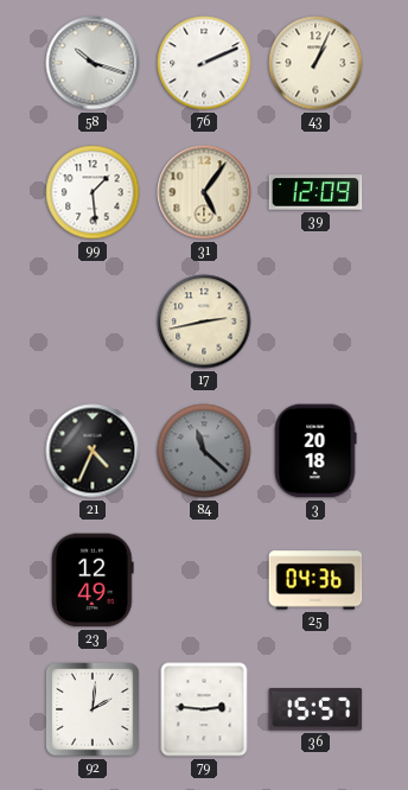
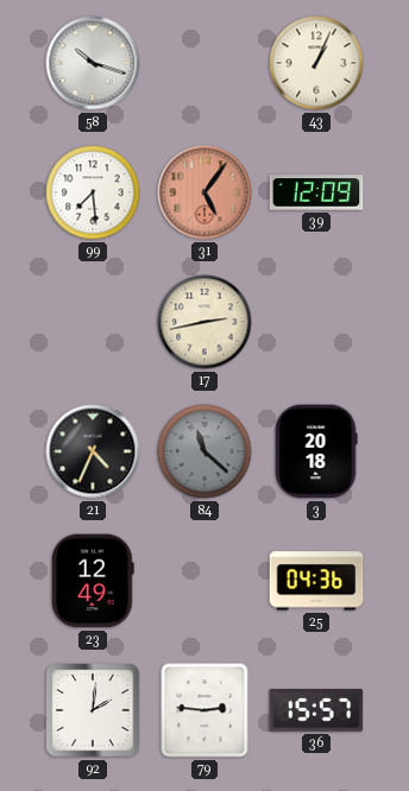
76: 2:11 -> none
99: 1:29 -> 7:29
31 dial: cream -> salmon
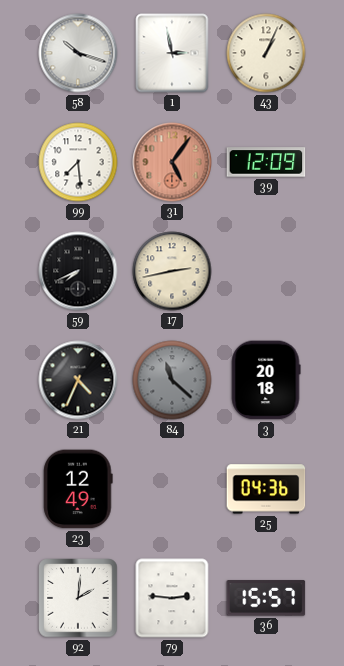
1: none -> 2:58
59: none -> 7:41
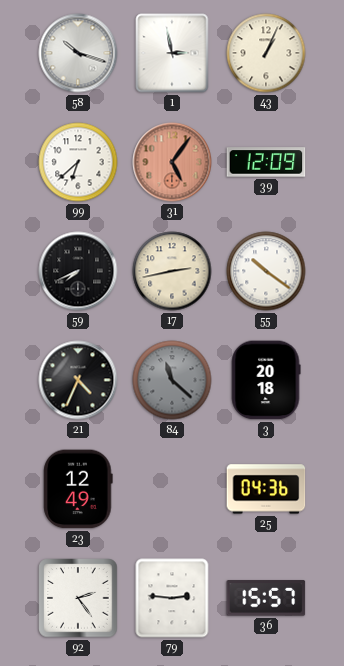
99: 7:29 -> 6:38
55: none -> 10:21
92: 2:01 -> 2:24
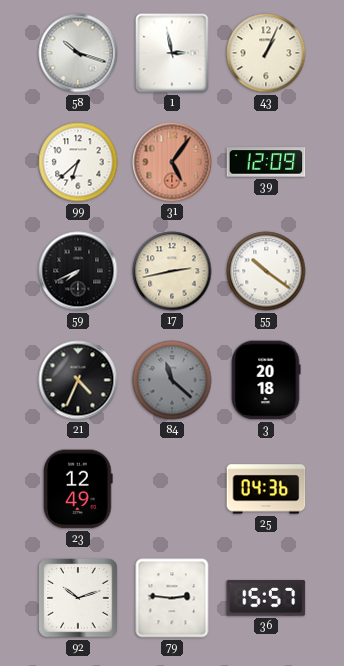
92: 2:24 -> 10:12
